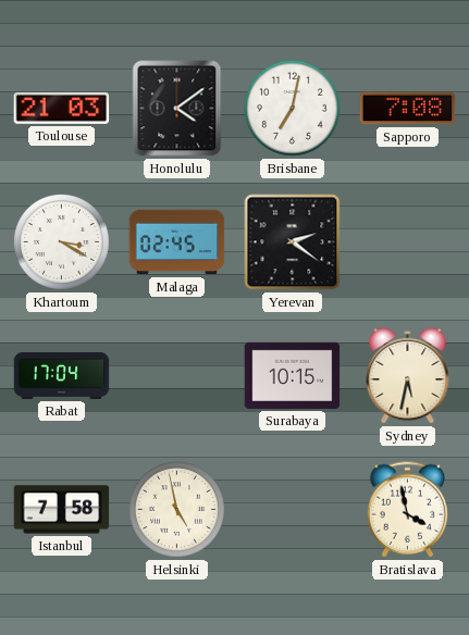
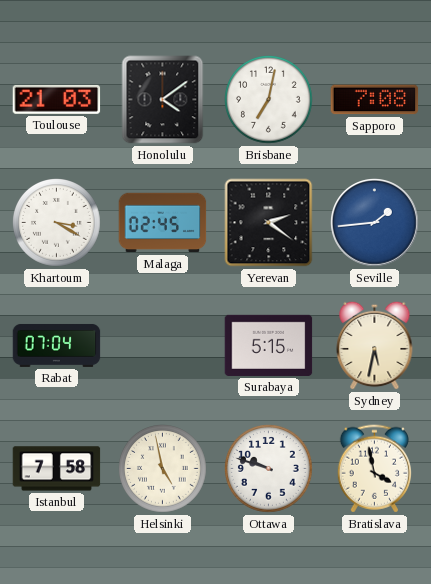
Seville: none -> 1:44
Rabat: 17:04 -> 07:04
Surabaya: 10:15 -> 5:15
Ottawa: none -> 9:48
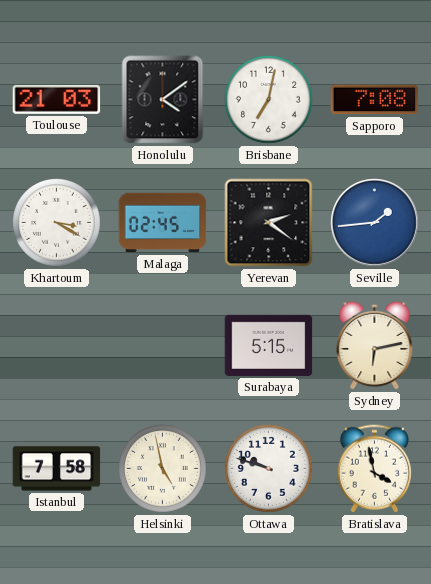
Rabat: 07:04 -> none
Sydney: 5:32 -> 6:13
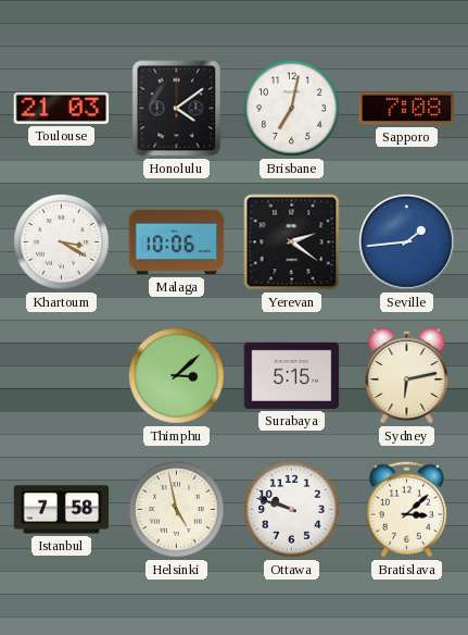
Malaga: 02:45 -> 10:06
Thimphu: none -> 3:08
Bratislava: 3:58 -> 3:08
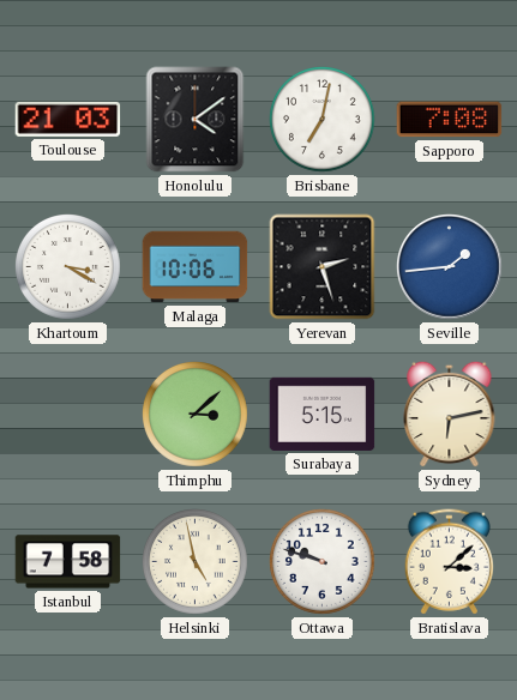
Yerevan: 2:21 -> 2:27
